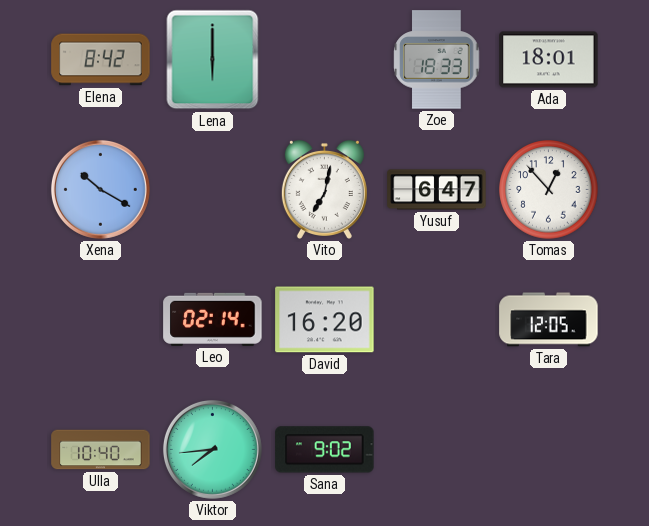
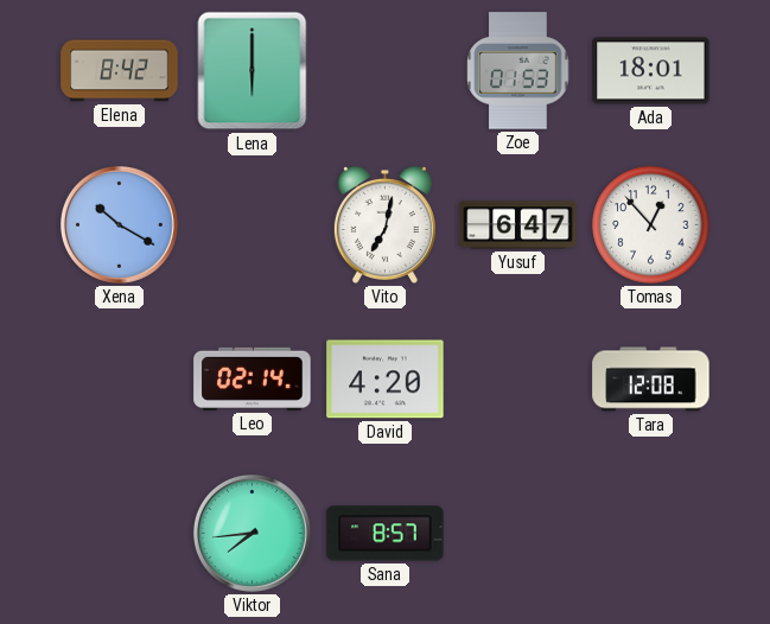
Zoe: 18:33 -> 01:53
David: 16:20 -> 4:20
Tara: 12:05 -> 12:08
Ulla: 10:40 -> none
Sana: 9:02 -> 8:57
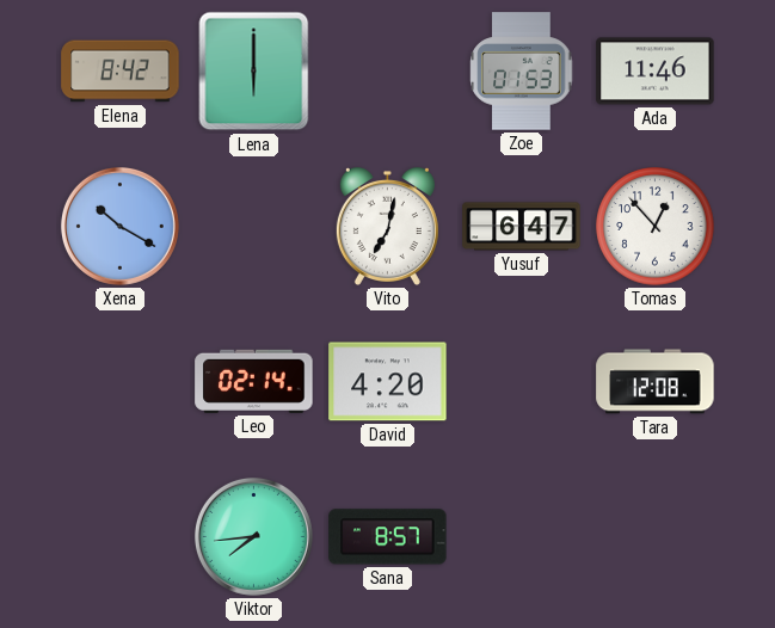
Ada: 18:01 -> 11:46
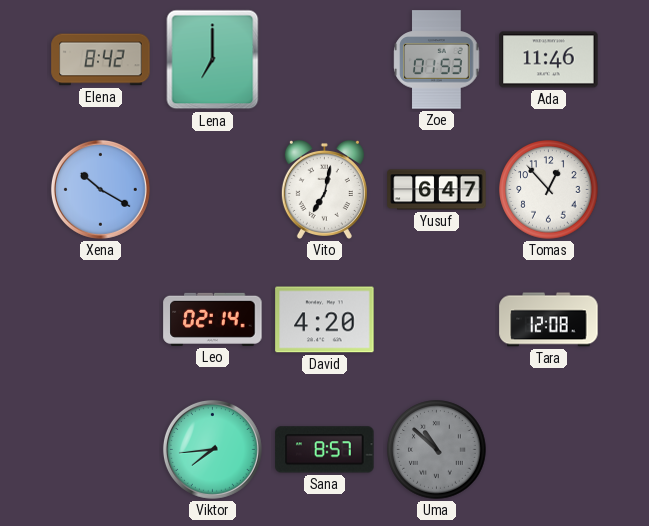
Lena: 6:00 -> 7:00
Uma: none -> 10:52
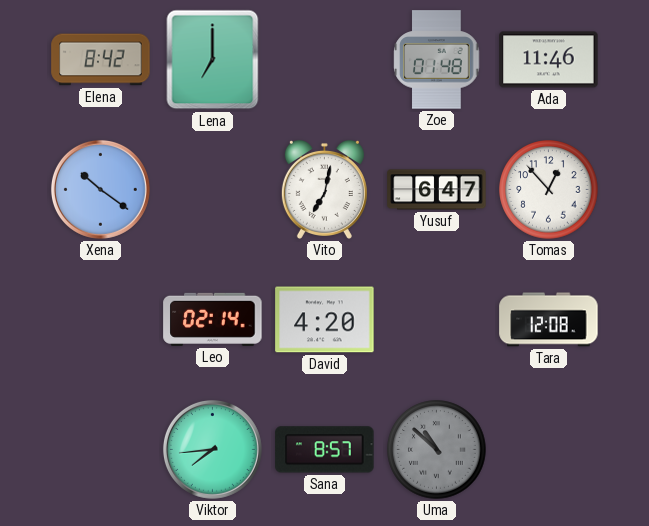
Zoe: 01:53 -> 01:48
Xena: 10:20 -> 10:21
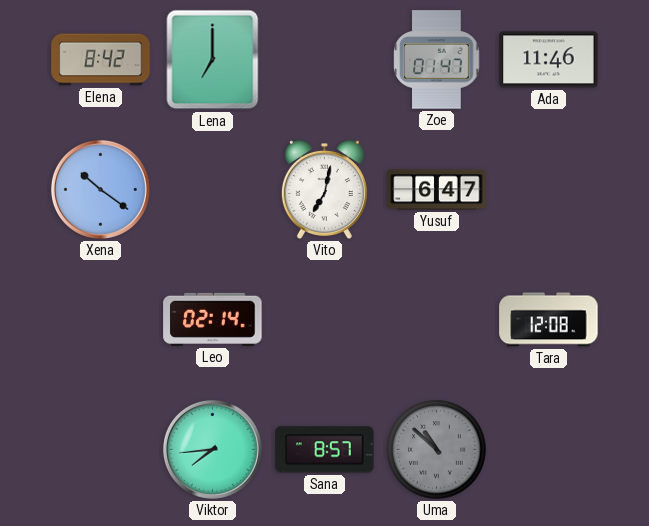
Zoe: 01:48 -> 01:47
Tomas: 12:53 -> none
David: 4:20 -> none
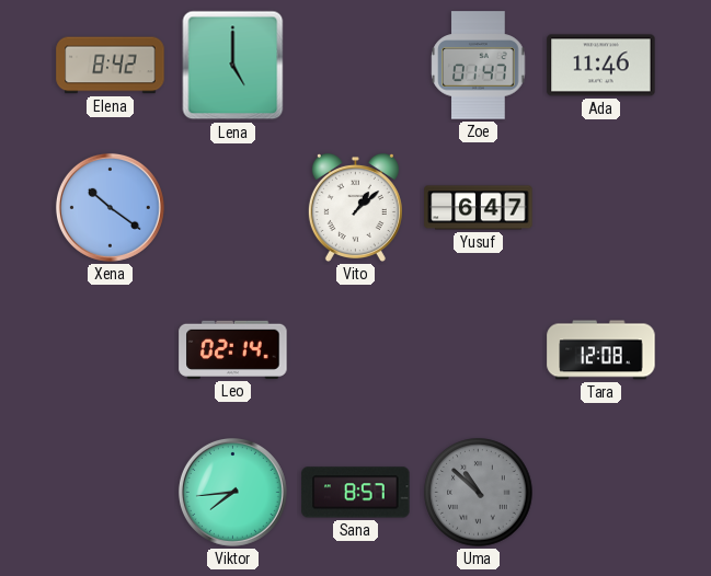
Lena: 7:00 -> 5:00
Vito: 7:02 -> 1:08
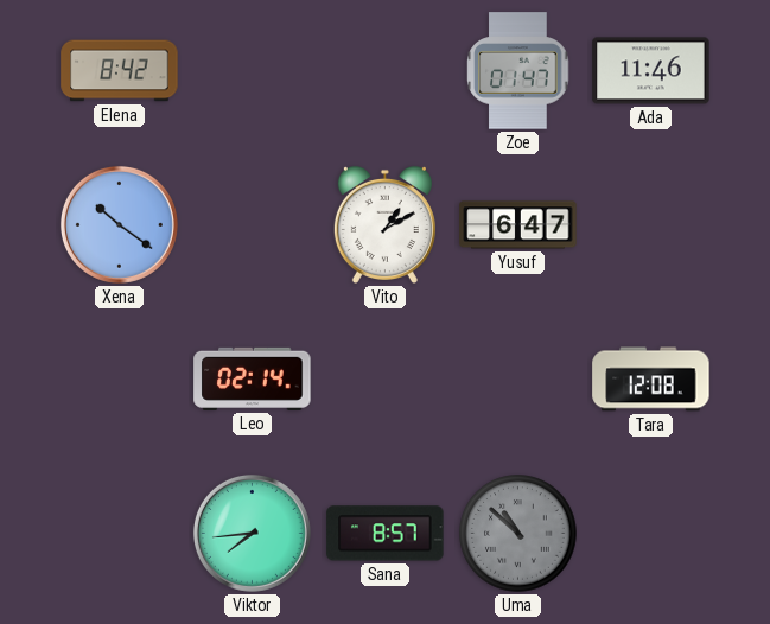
Lena: 5:00 -> none
Vito: 1:08 -> 1:10
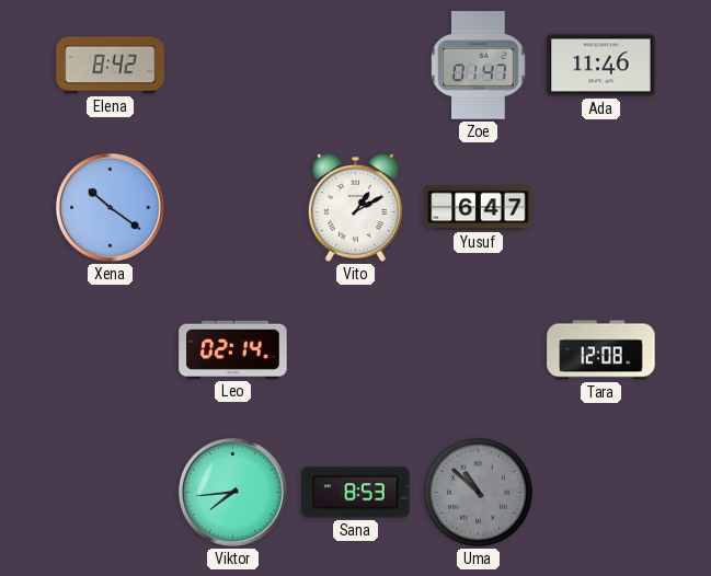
Sana: 8:57 -> 8:53
